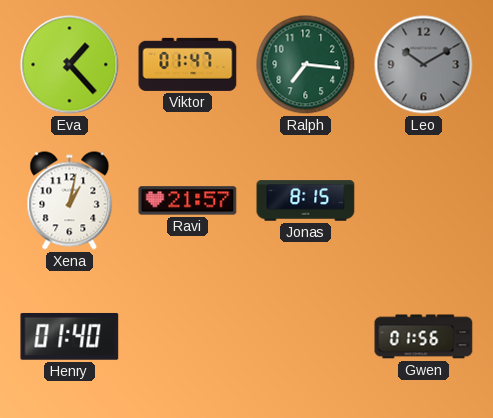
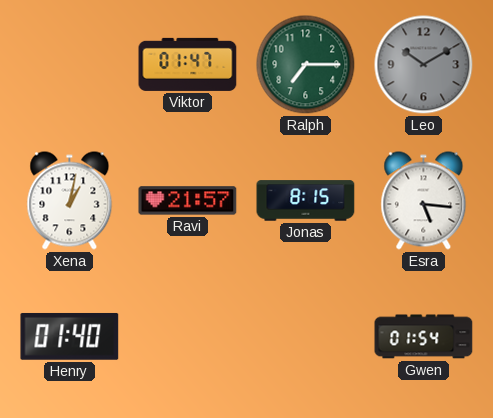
Eva: 1:23 -> none
Ralph: 7:16 -> 7:15
Esra: none -> 5:16
Gwen: 01:56 -> 01:54
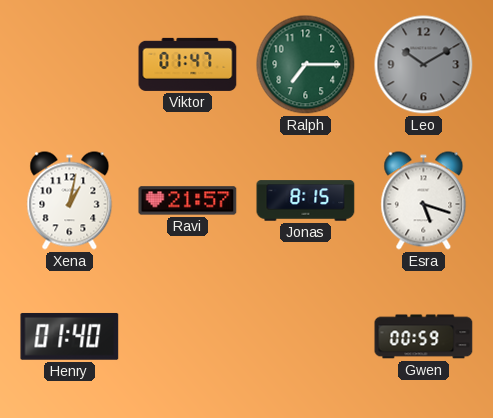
Esra: 5:16 -> 5:18
Gwen: 01:54 -> 00:59
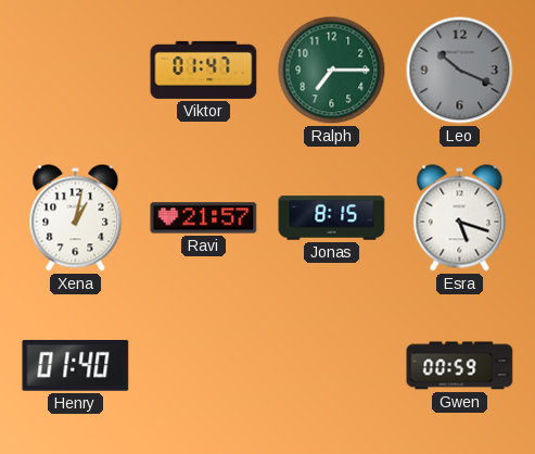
Leo: 10:10 -> 10:19
